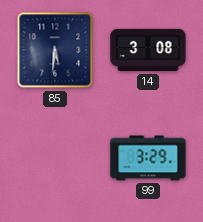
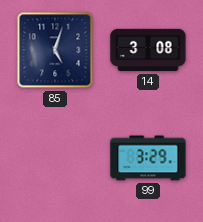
85: 5:31 -> 5:03
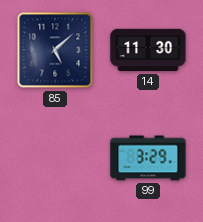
85: 5:03 -> 5:08
14: 3:08 -> 11:30
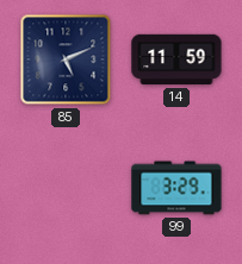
85: 5:08 -> 5:11
14: 11:30 -> 11:59
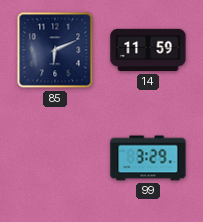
85: 5:11 -> 6:11
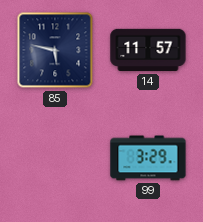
85: 6:11 -> 5:47
14: 11:59 -> 11:57
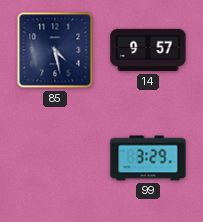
85: 5:47 -> 4:28
14: 11:57 -> 9:57
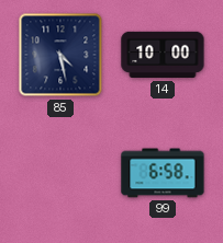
14: 9:57 -> 10:00
99: 3:29 -> 6:58
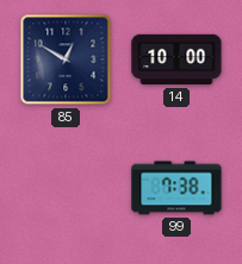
85: 4:28 -> 12:50
99: 6:58 -> 7:38
